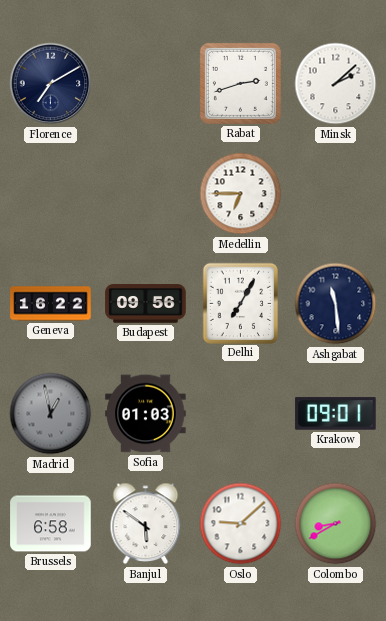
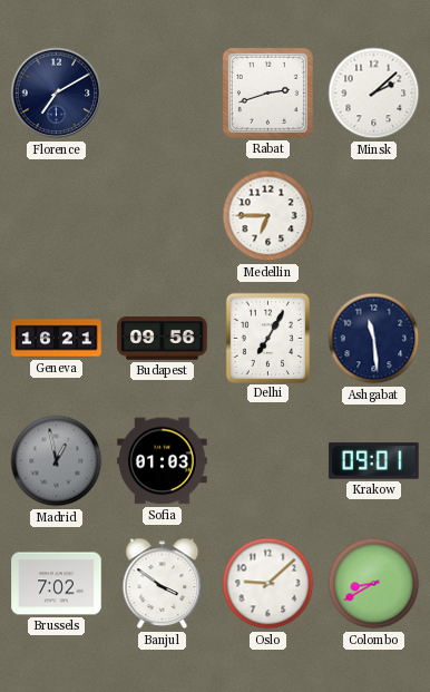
Geneva: 16:22 -> 16:21
Brussels: 6:58 -> 7:02
Banjul: 5:51 -> 3:51
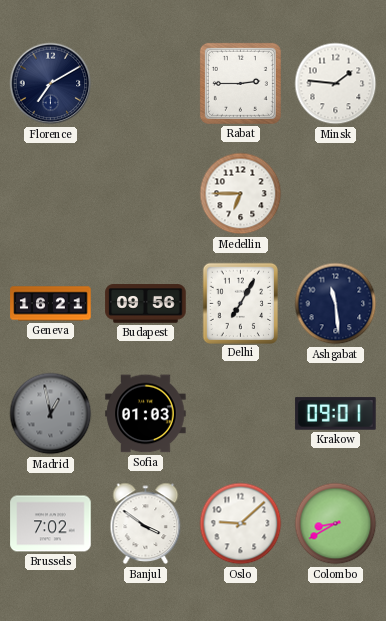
Rabat: 2:42 -> 2:45
Minsk: 2:08 -> 1:46
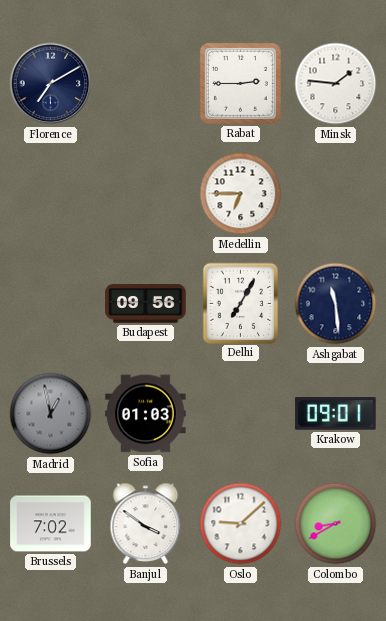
Geneva: 16:21 -> none
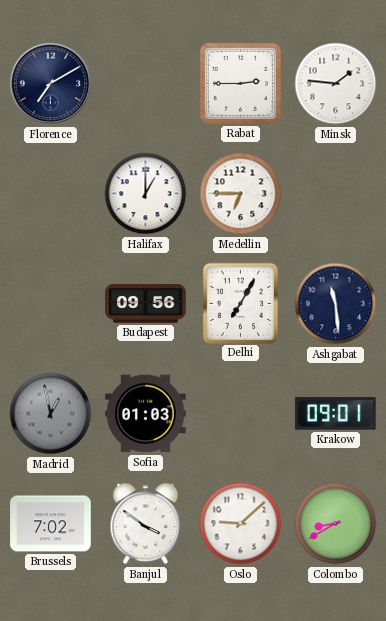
Halifax: none -> 1:00
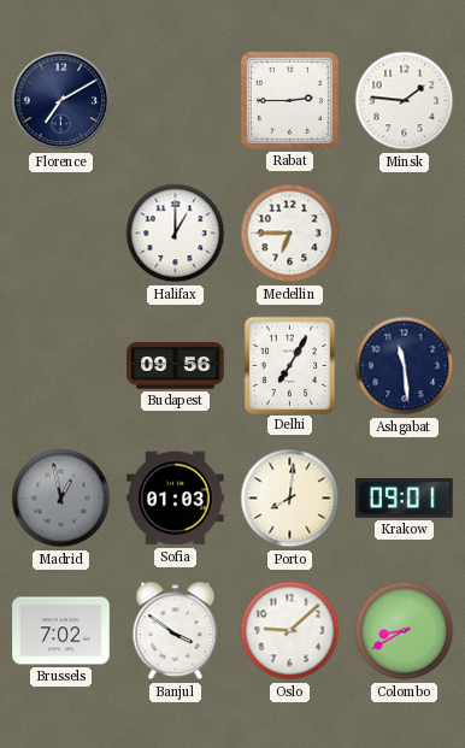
Porto: none -> 8:01
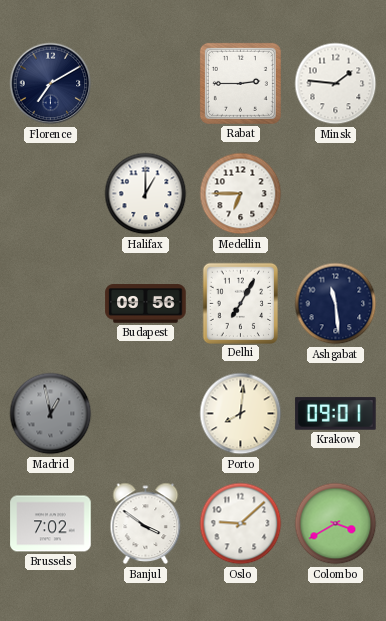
Sofia: 01:03 -> none
Colombo: 8:40 -> 3:40
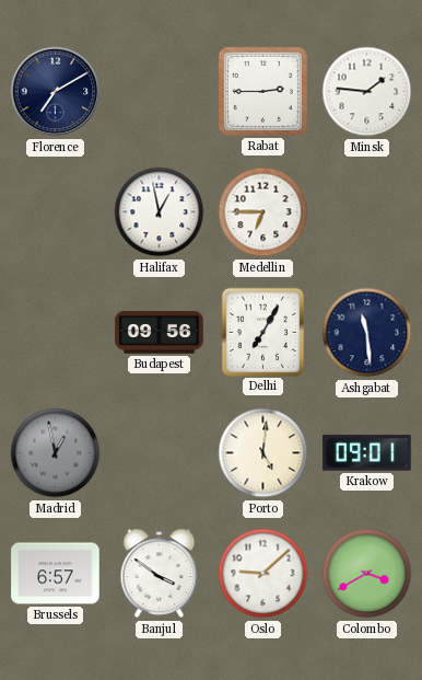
Halifax: 1:00 -> 12:58
Porto: 8:01 -> 5:01
Brussels: 7:02 -> 6:57
